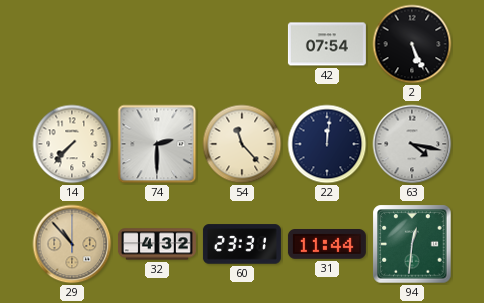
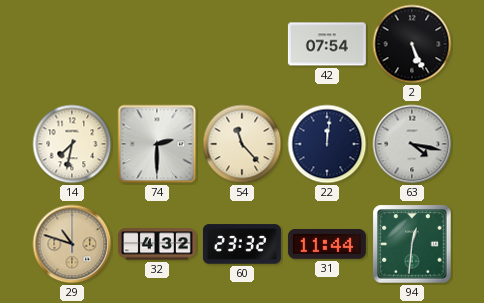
14: 7:37 -> 7:32
29: 10:53 -> 10:48
60: 23:31 -> 23:32
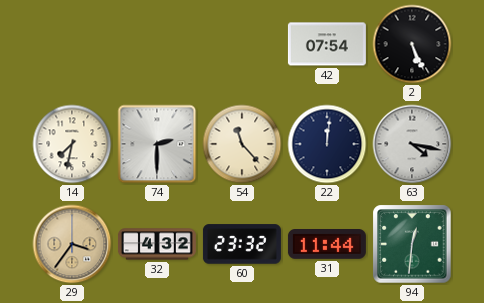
29: 10:48 -> 3:36
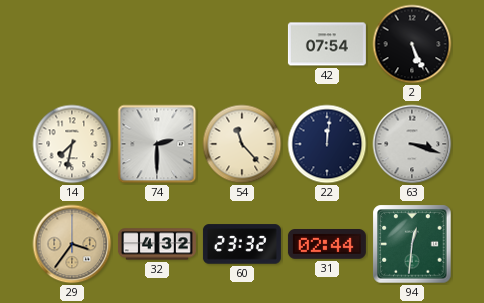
63: 4:17 -> 3:18
31: 11:44 -> 02:44
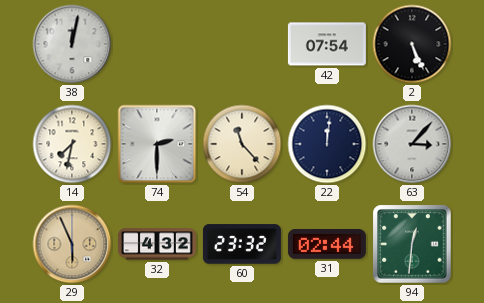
38: none -> 12:02
63: 3:18 -> 3:07
29: 3:36 -> 5:56
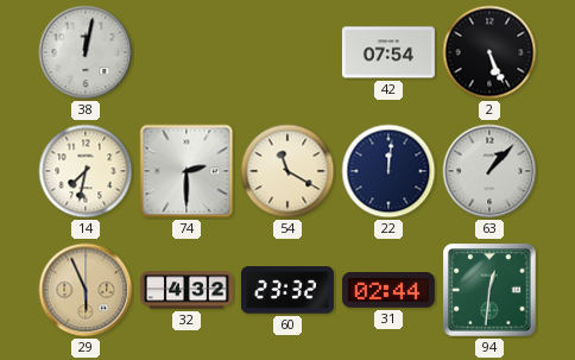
54: 11:23 -> 11:20
63: 3:07 -> 1:07
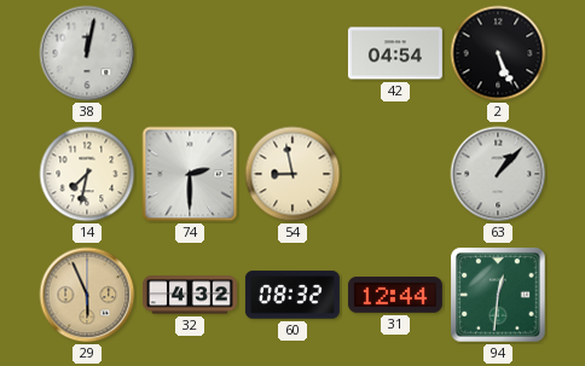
42: 07:54 -> 04:54
54: 11:20 -> 8:58
22: 12:01 -> none
60: 23:32 -> 08:32
31: 02:44 -> 12:44
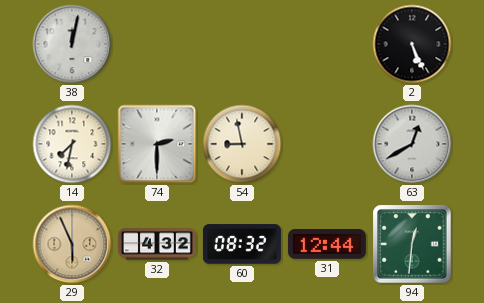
42: 04:54 -> none
63: 1:07 -> 12:40
